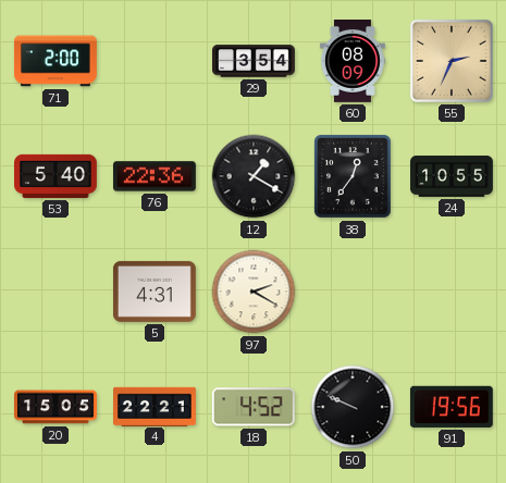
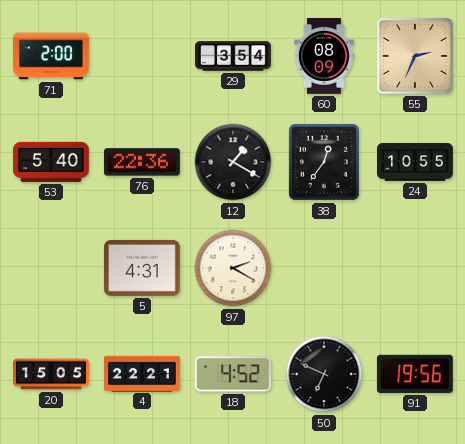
50: 9:49 -> 6:49
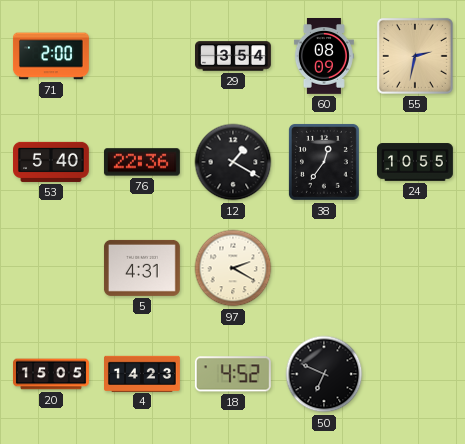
55: 2:34 -> 2:32
4: 22:21 -> 14:23
91: 19:56 -> none
